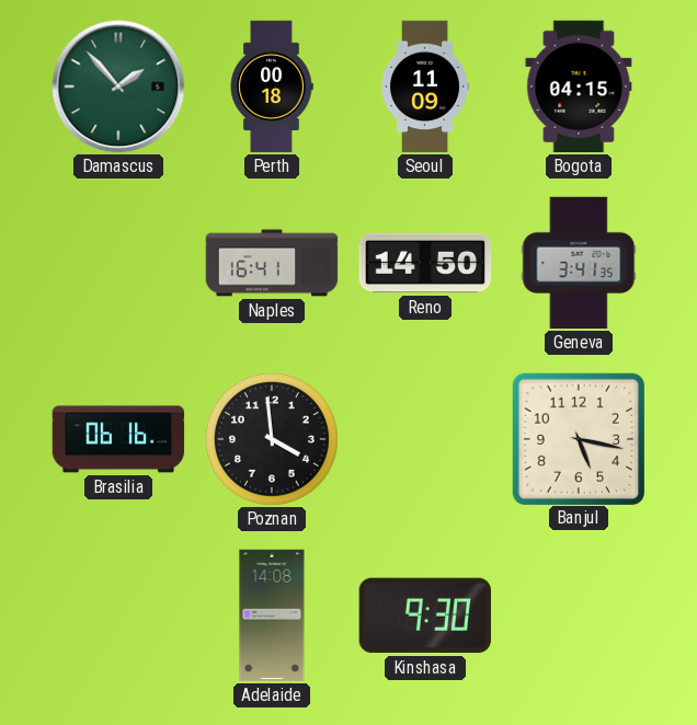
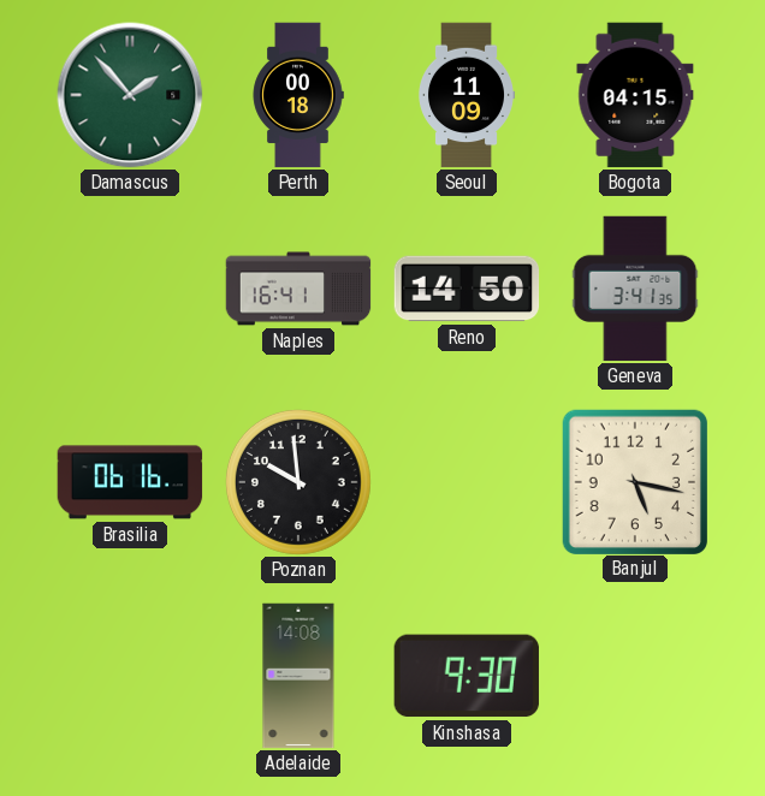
Poznan: 3:59 -> 9:59
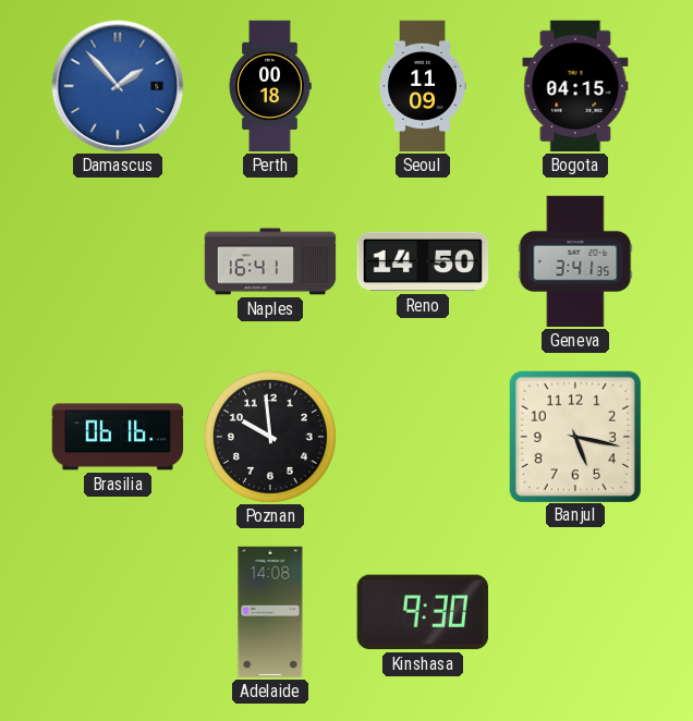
Damascus dial: green -> blue
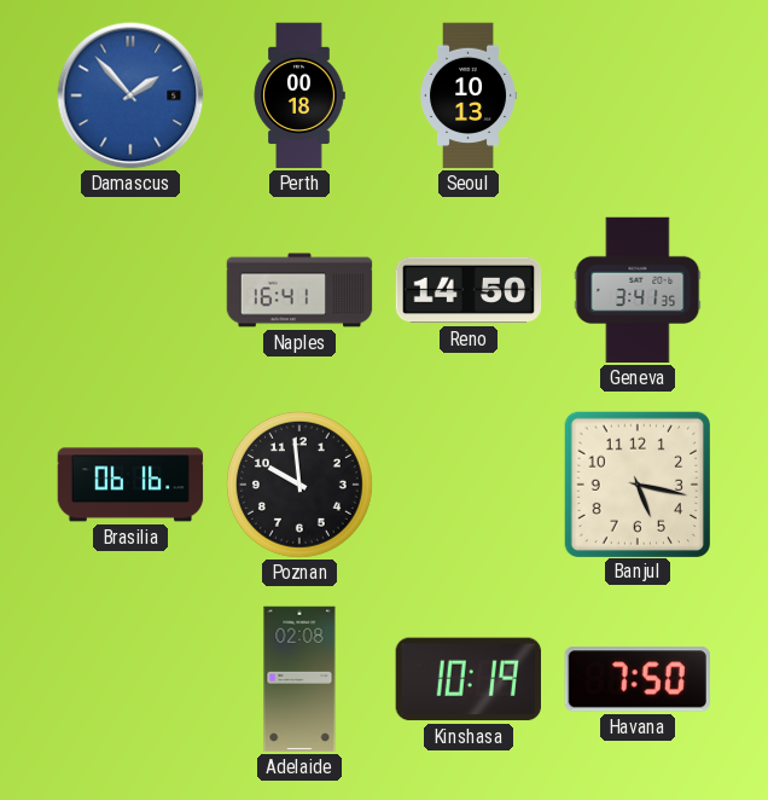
Seoul: 11:09 -> 10:13
Bogota: 04:15 -> none
Adelaide: 14:08 -> 02:08
Kinshasa: 9:30 -> 10:19
Havana: none -> 7:50
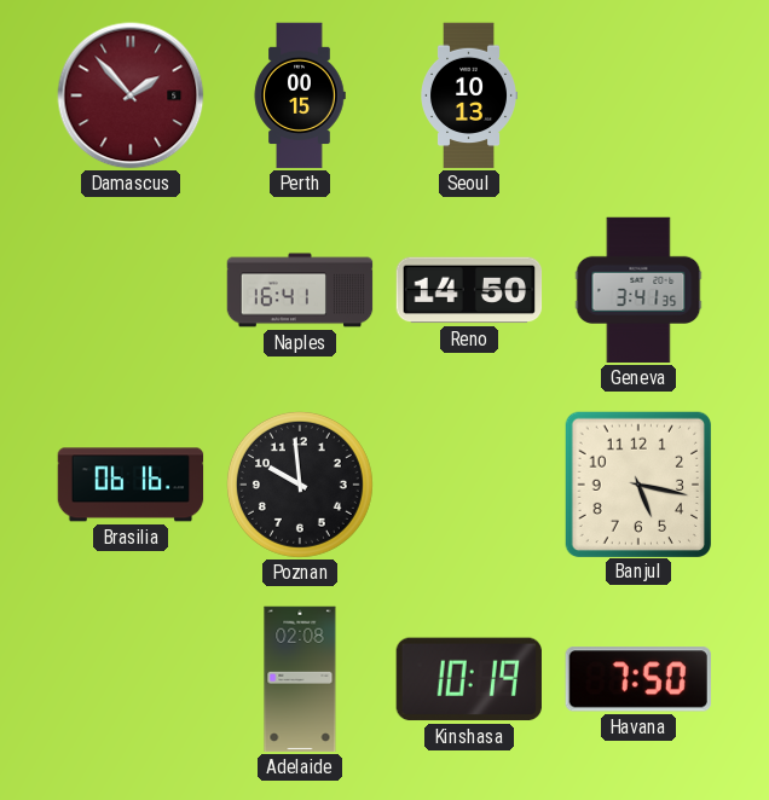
Damascus dial: blue -> burgundy
Perth: 00:18 -> 00:15
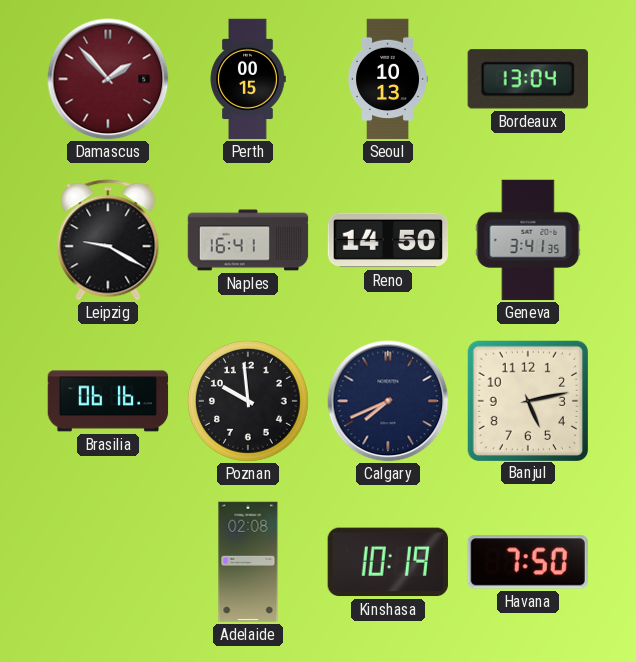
Bordeaux: none -> 13:04
Leipzig: none -> 9:20
Calgary: none -> 7:41
Banjul: 5:17 -> 5:13
